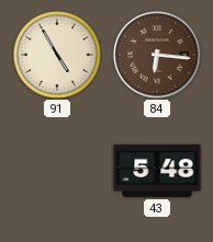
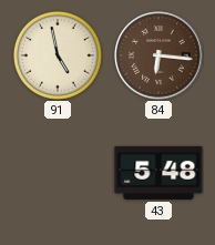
91: 4:55 -> 4:58
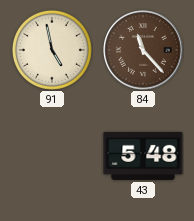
84: 6:16 -> 11:23
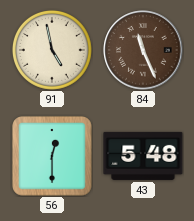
84: 11:23 -> 11:26
56: none -> 12:30
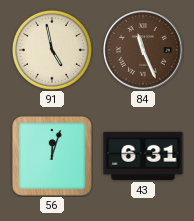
56: 12:30 -> 12:03
43: 5:48 -> 6:31
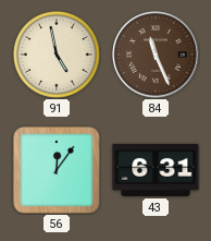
56: 12:03 -> 12:06
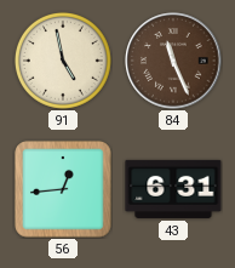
56: 12:06 -> 12:44
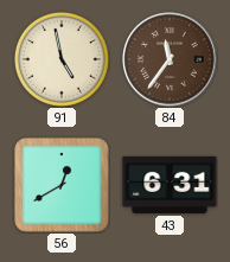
84: 11:26 -> 11:36
56: 12:44 -> 12:40
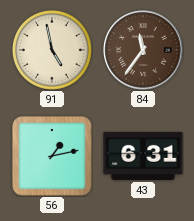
56: 12:40 -> 1:13
